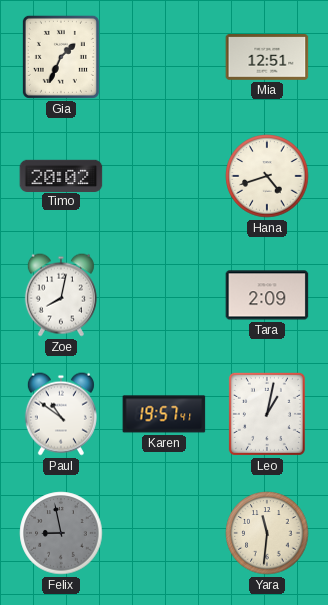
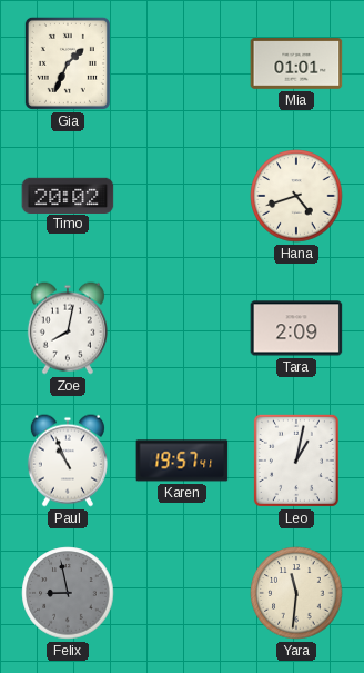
Mia: 12:51 -> 01:01
Paul: 10:51 -> 10:56
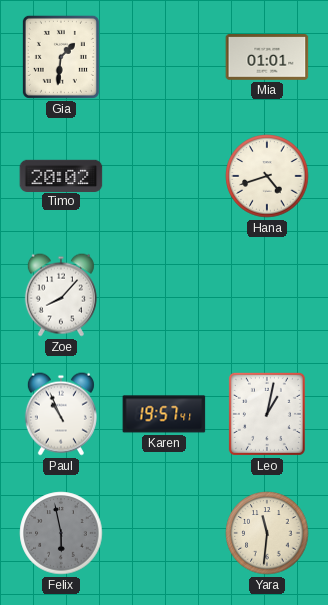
Gia: 1:34 -> 1:31
Zoe: 8:02 -> 8:07
Tara: 2:09 -> none
Felix: 8:58 -> 5:58
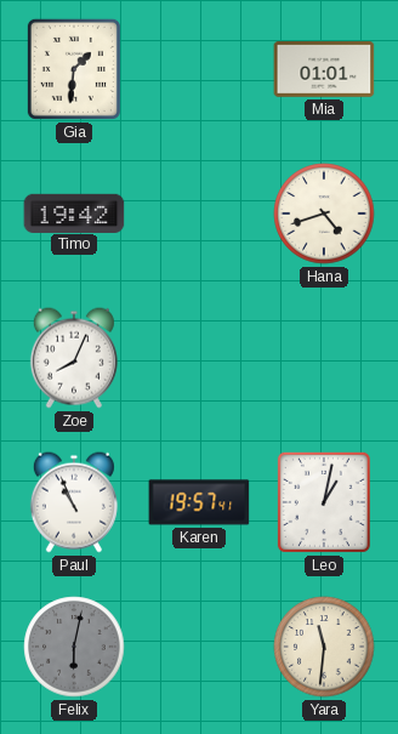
Timo: 20:02 -> 19:42
Zoe: 8:07 -> 8:04
Felix: 5:58 -> 6:02
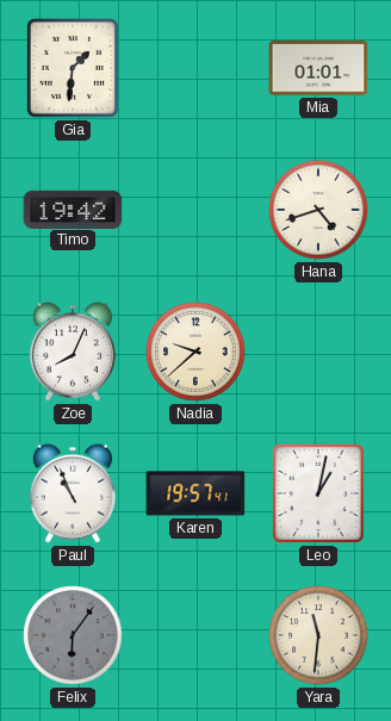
Nadia: none -> 9:38
Felix: 6:02 -> 6:06
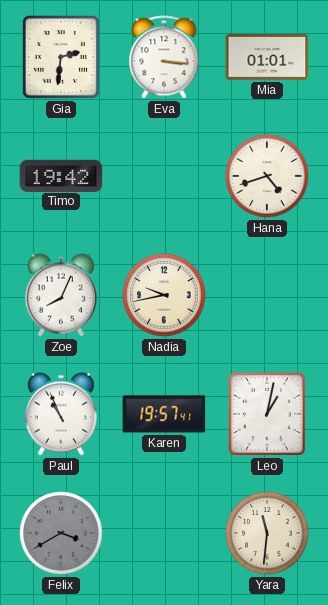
Gia: 1:31 -> 2:31
Eva: none -> 3:16
Nadia: 9:38 -> 9:43
Felix: 6:06 -> 3:40
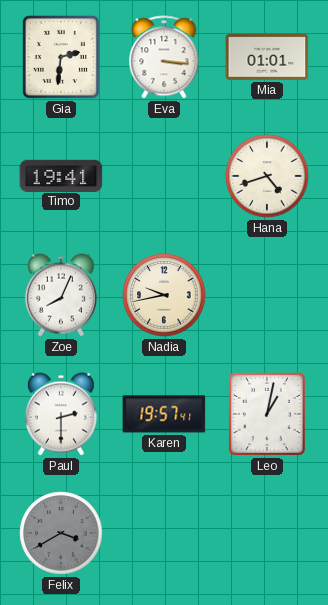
Timo: 19:42 -> 19:41
Paul: 10:56 -> 2:30
Yara: 11:31 -> none
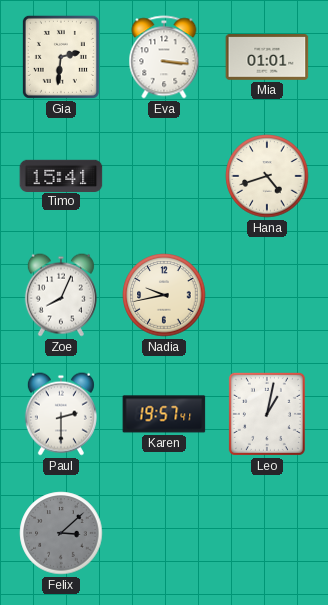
Timo: 19:41 -> 15:41
Felix: 3:40 -> 3:08
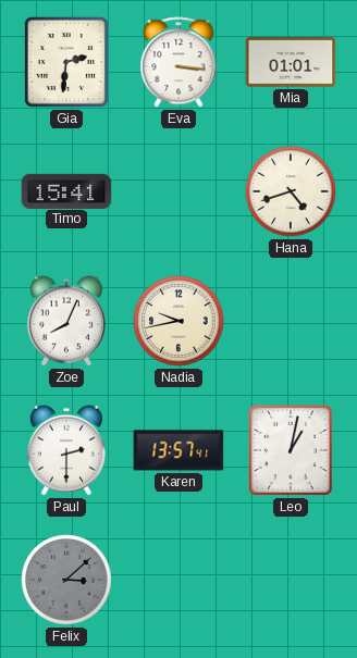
Karen: 19:57 -> 13:57
